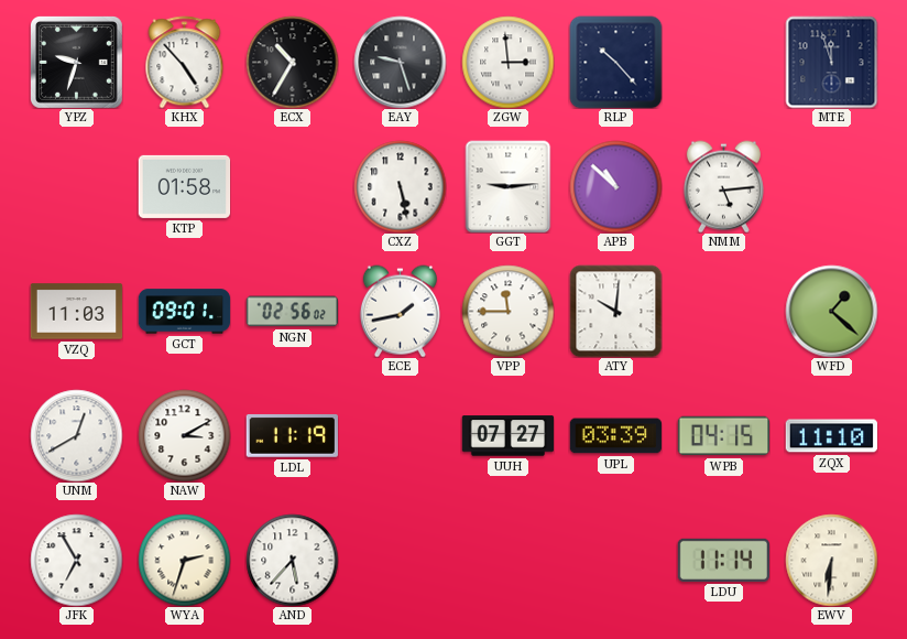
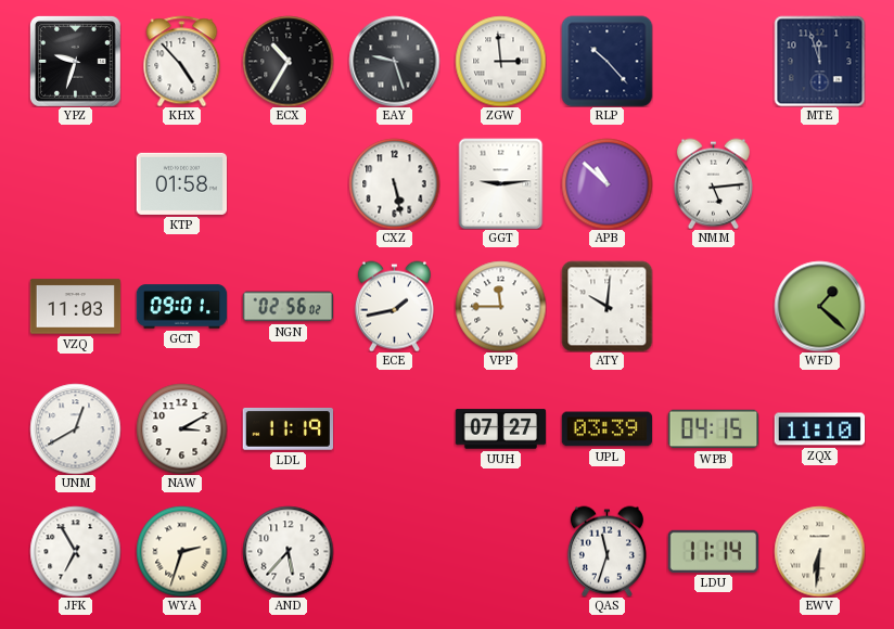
QAS: none -> 11:33
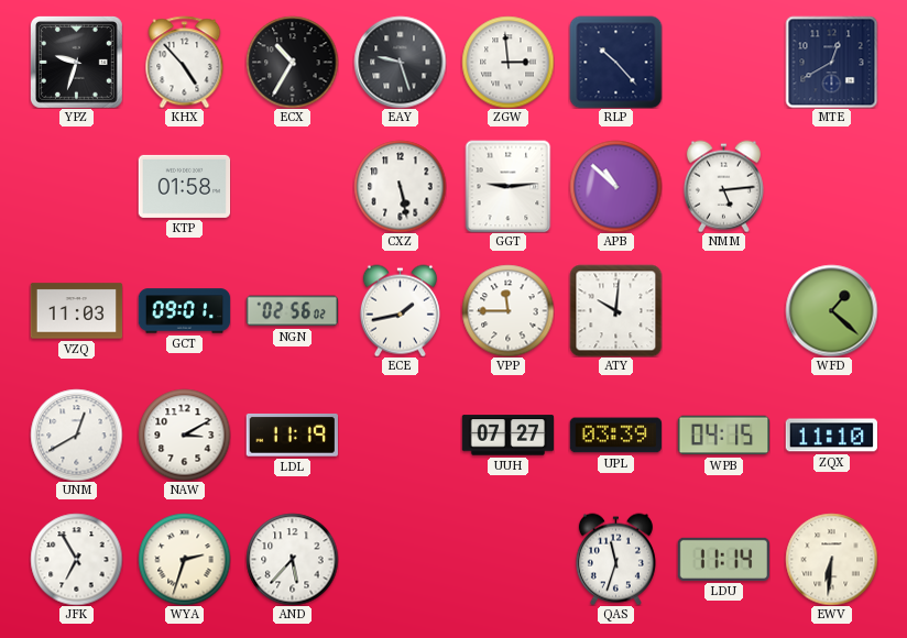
MTE: 11:57 -> 12:40
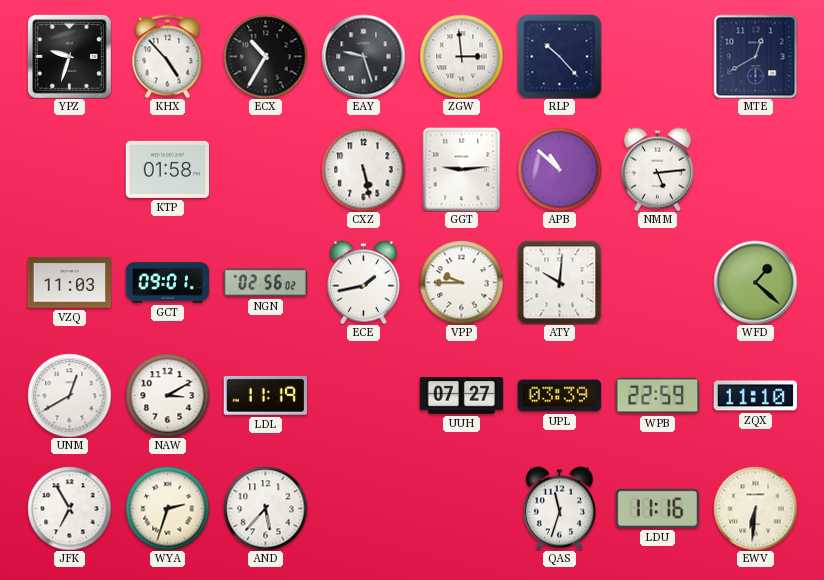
VPP: 11:45 -> 9:45
WPB: 04:15 -> 22:59
LDU: 11:14 -> 11:16
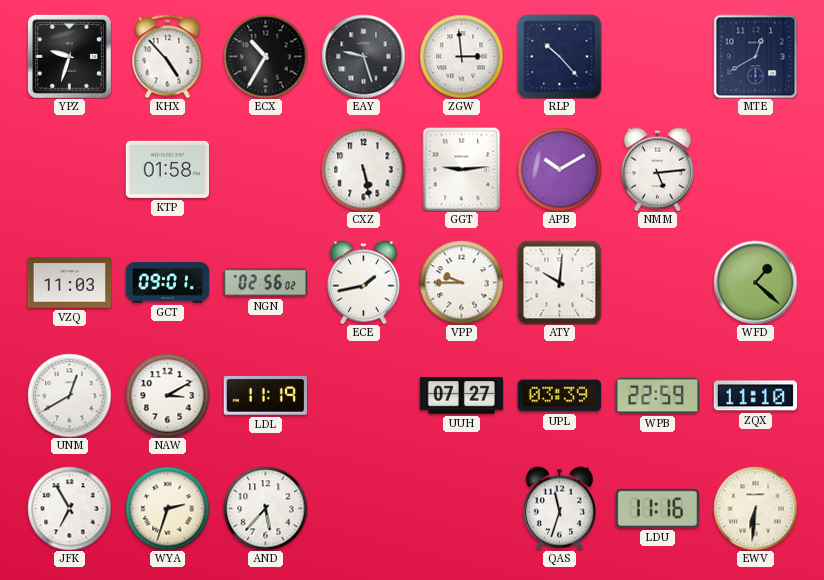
APB: 10:52 -> 10:10
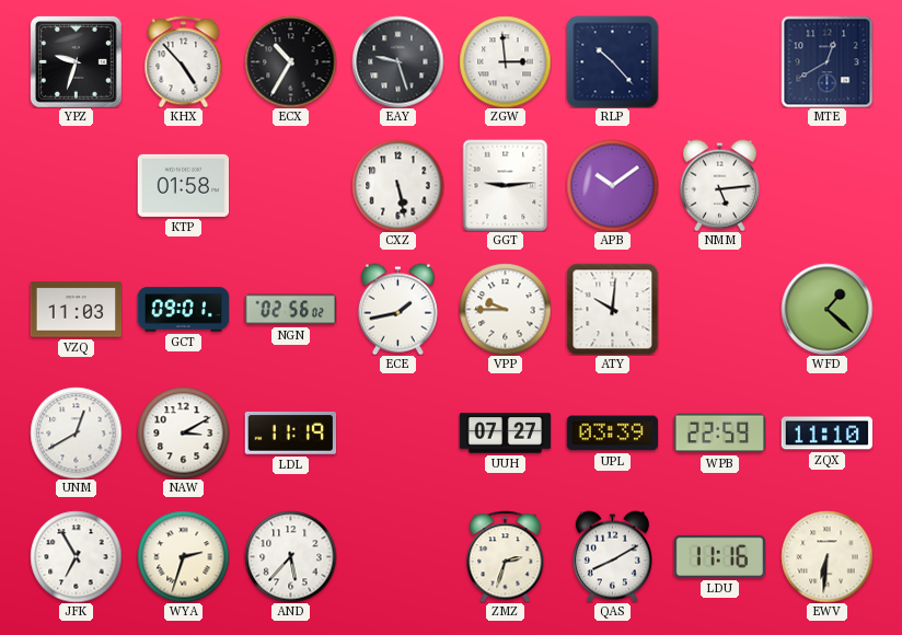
APB: 10:10 -> 10:09
ZMZ: none -> 2:33
QAS: 11:33 -> 8:10
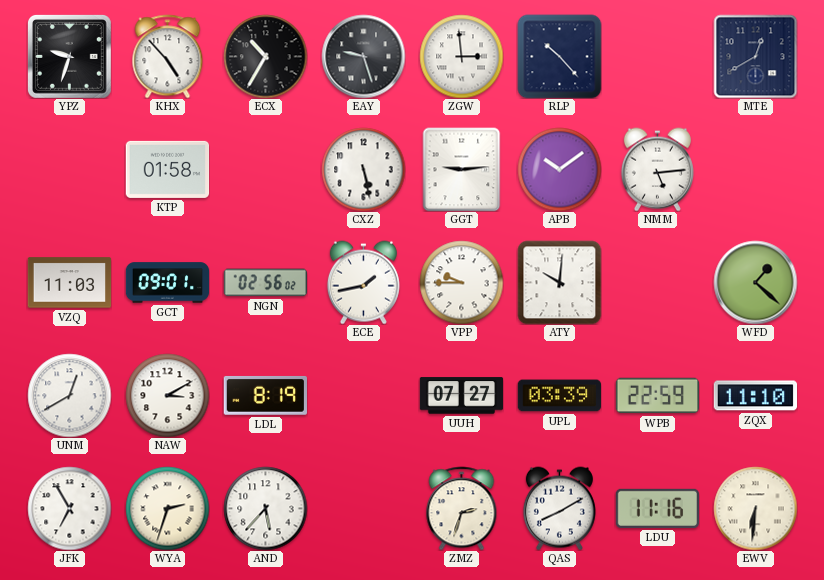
LDL: 11:19 -> 8:19
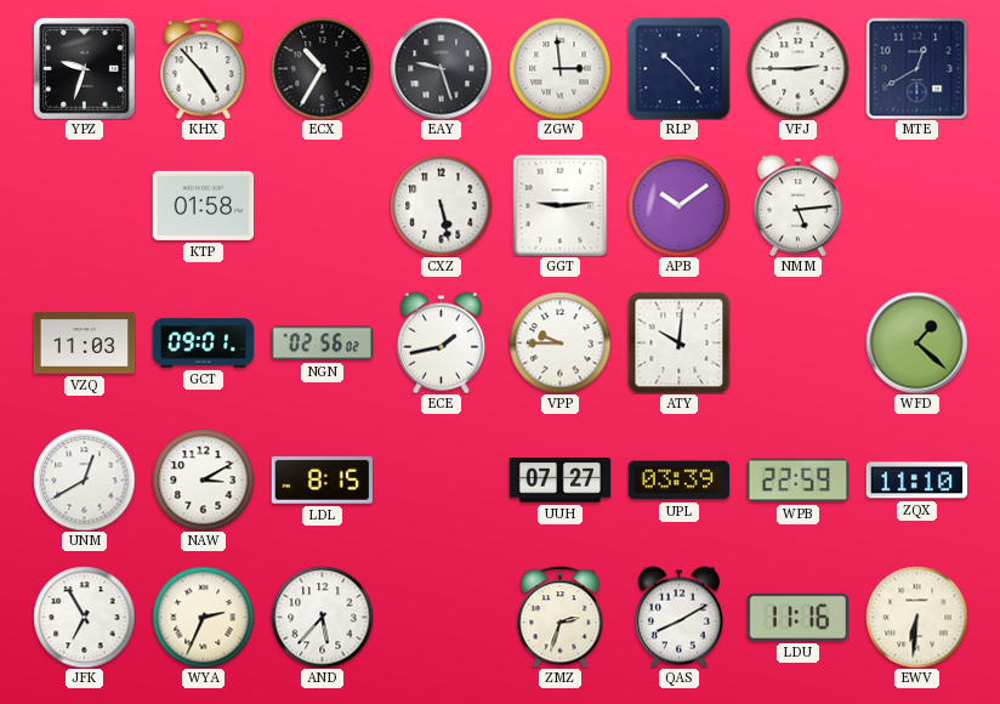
VFJ: none -> 2:45
LDL: 8:19 -> 8:15
WYA: 2:33 -> 2:34
